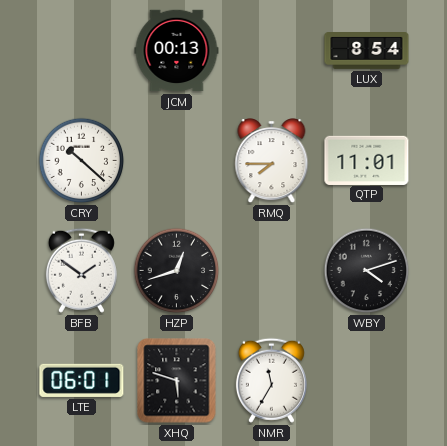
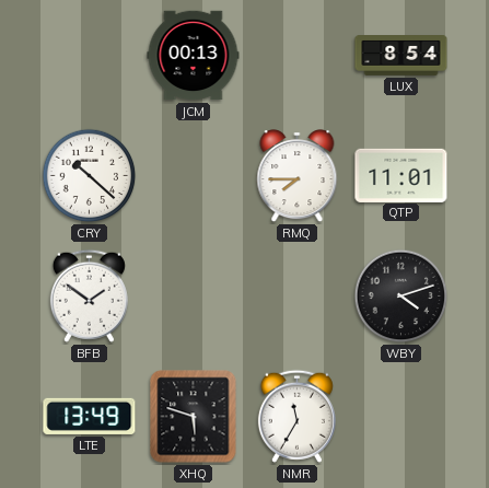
HZP: 12:42 -> none
LTE: 06:01 -> 13:49
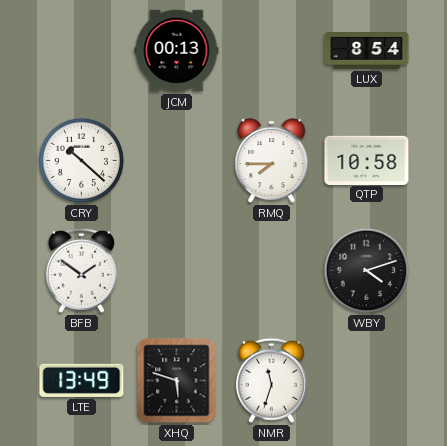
QTP: 11:01 -> 10:58
NMR: 11:35 -> 11:33
